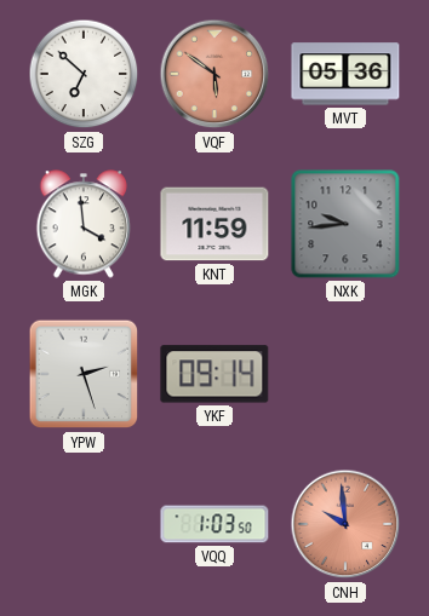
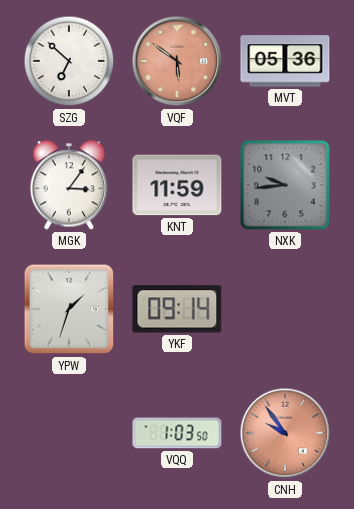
MGK: 3:59 -> 3:06
YPW: 2:27 -> 1:33
CNH: 9:59 -> 9:54
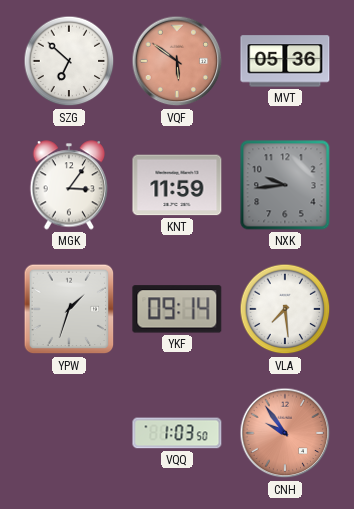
VLA: none -> 7:29
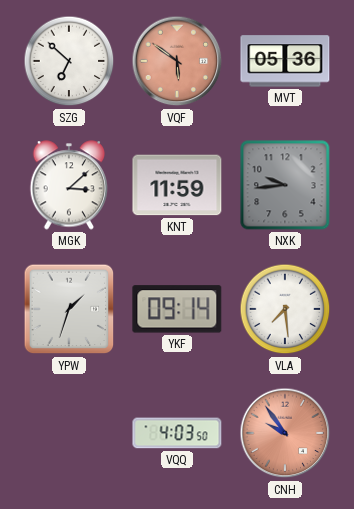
MGK: 3:06 -> 3:08
VQQ: 1:03 -> 4:03
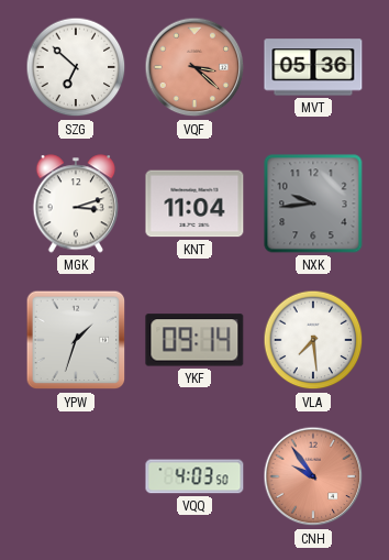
VQF: 5:51 -> 3:22
MGK: 3:08 -> 3:12
KNT: 11:59 -> 11:04
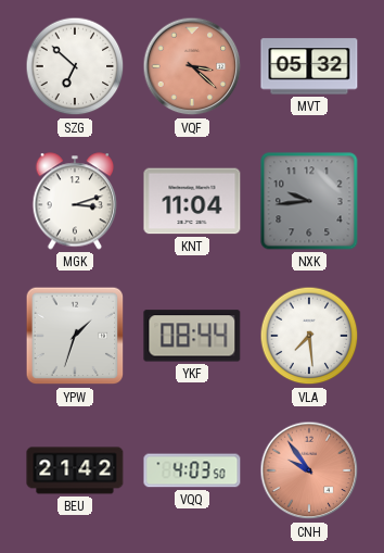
MVT: 05:36 -> 05:32
YKF: 09:14 -> 08:44
BEU: none -> 21:42
